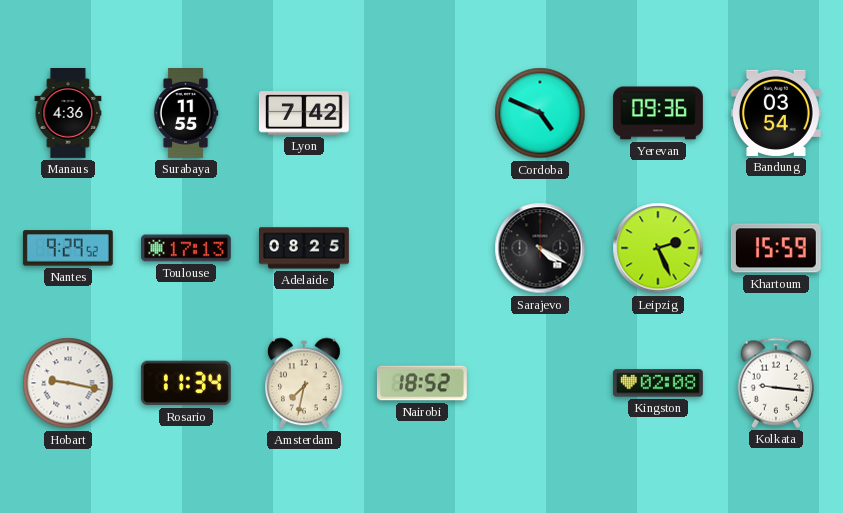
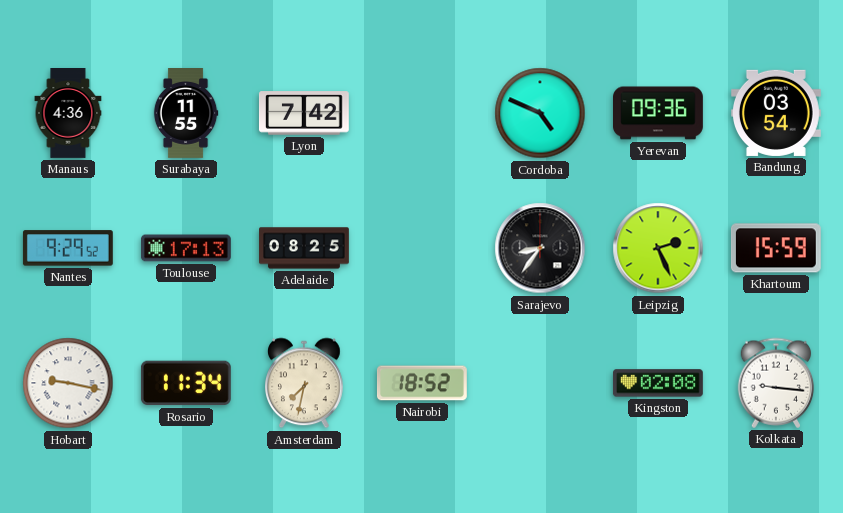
Sarajevo: 4:20 -> 8:36
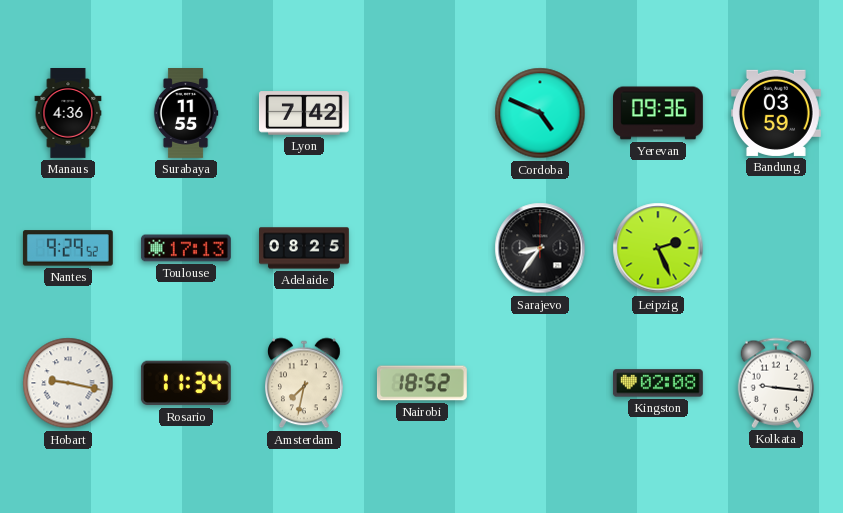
Bandung: 03:54 -> 03:59
Khartoum: 15:59 -> none
